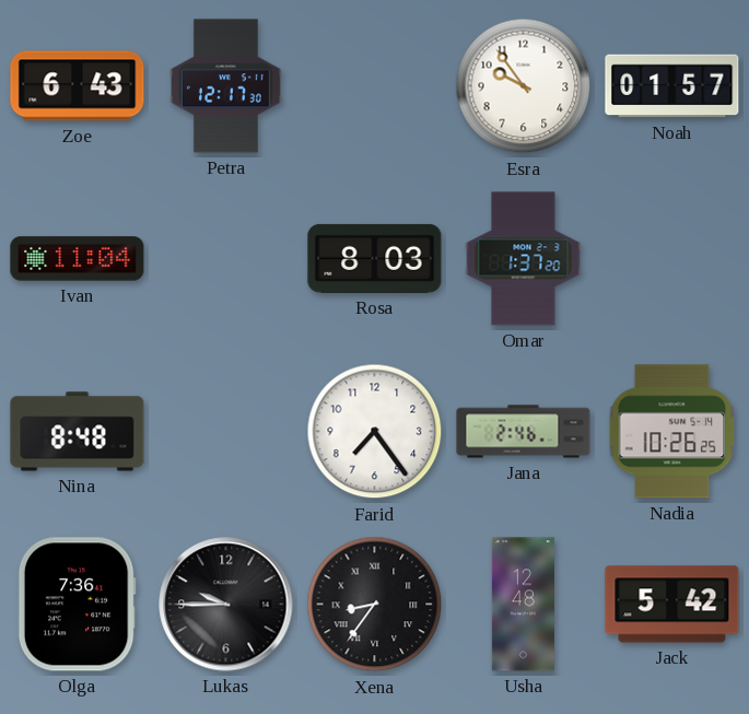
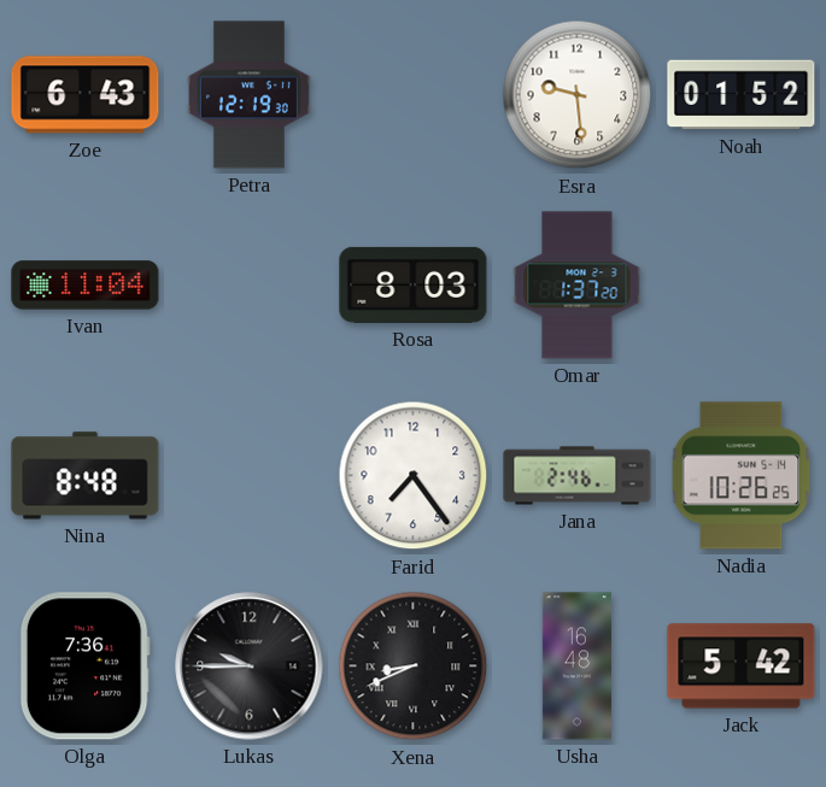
Petra: 12:17 -> 12:19
Esra: 9:54 -> 9:29
Noah: 01:57 -> 01:52
Xena: 8:36 -> 8:41
Usha: 12:48 -> 16:48
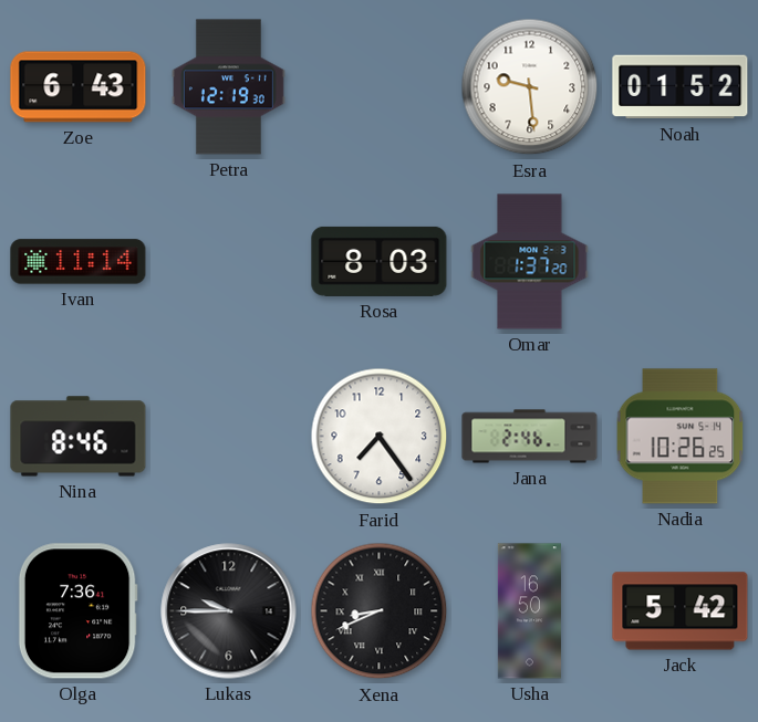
Ivan: 11:04 -> 11:14
Nina: 8:48 -> 8:46
Usha: 16:48 -> 16:50
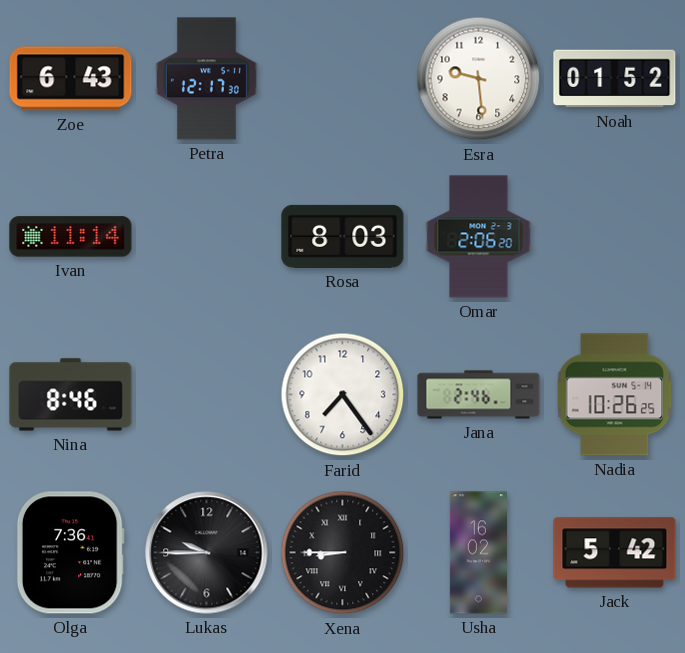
Petra: 12:19 -> 12:17
Omar: 1:37 -> 2:06
Xena: 8:41 -> 8:45
Usha: 16:50 -> 16:02
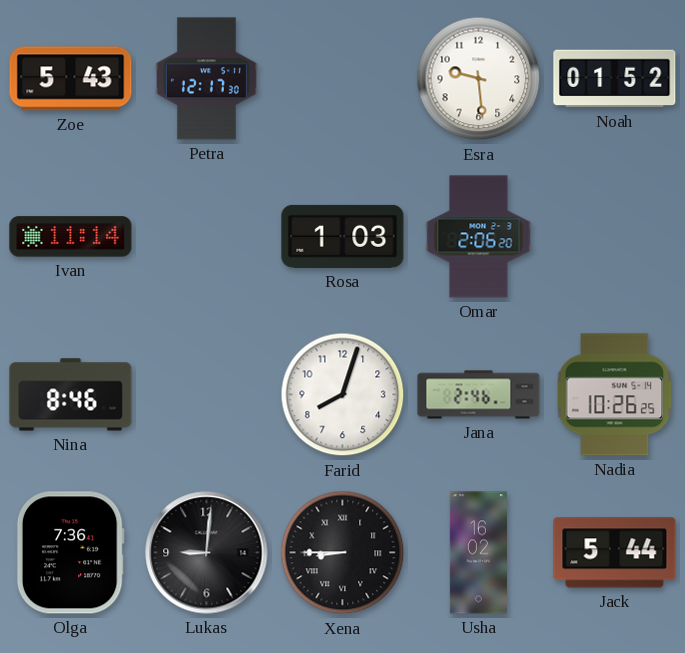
Zoe: 6:43 -> 5:43
Rosa: 8:03 -> 1:03
Farid: 7:24 -> 8:03
Lukas: 9:45 -> 9:01
Jack: 5:42 -> 5:44
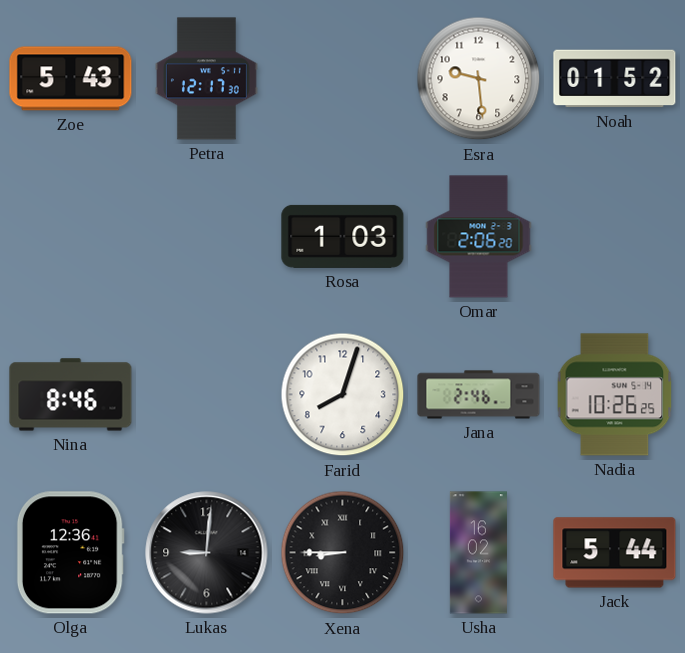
Ivan: 11:14 -> none
Olga: 7:36 -> 12:36
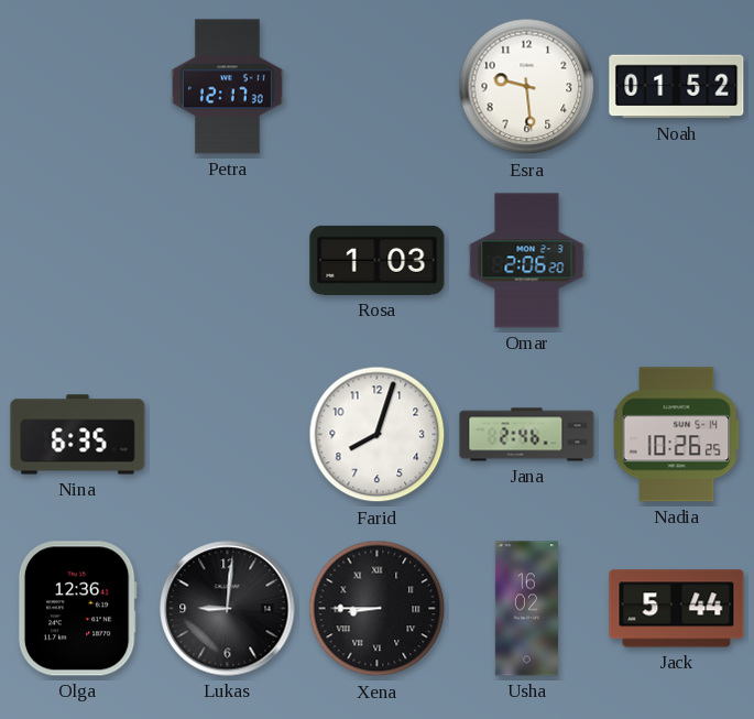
Zoe: 5:43 -> none
Nina: 8:46 -> 6:35
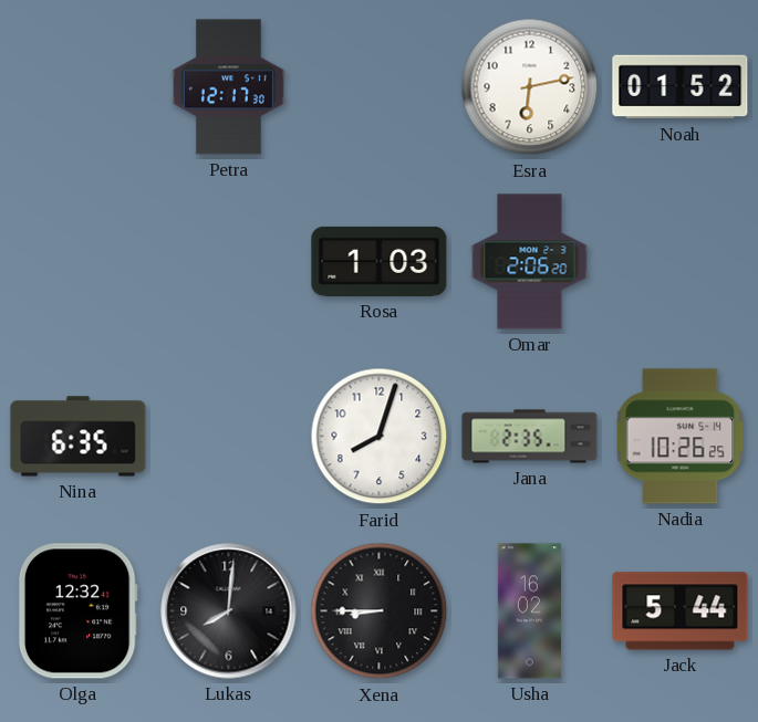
Esra: 9:29 -> 6:13
Jana: 2:46 -> 2:35
Olga: 12:36 -> 12:32
Lukas: 9:01 -> 8:01
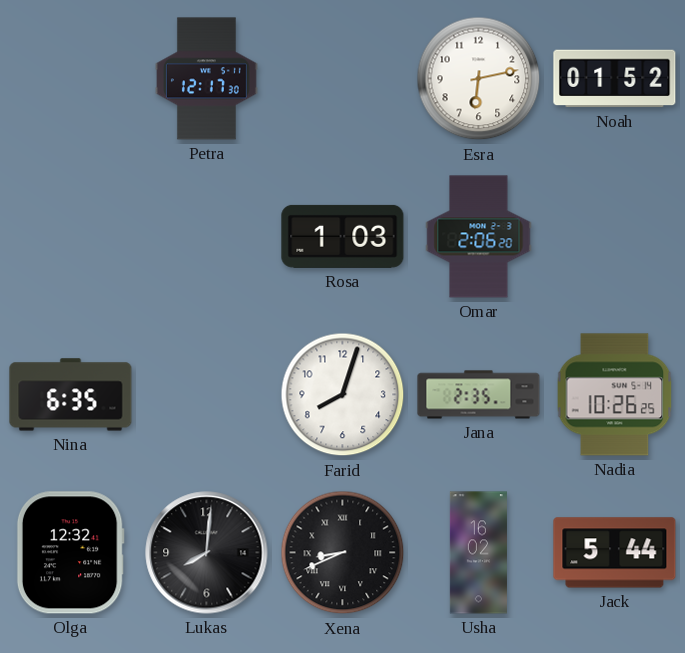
Xena: 8:45 -> 8:41
